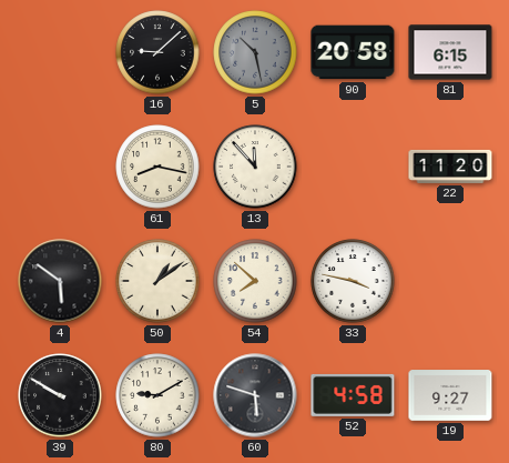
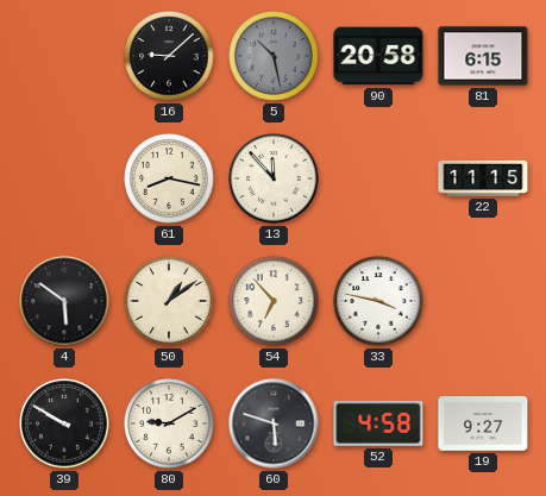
22: 11:20 -> 11:15
54: 7:52 -> 6:53
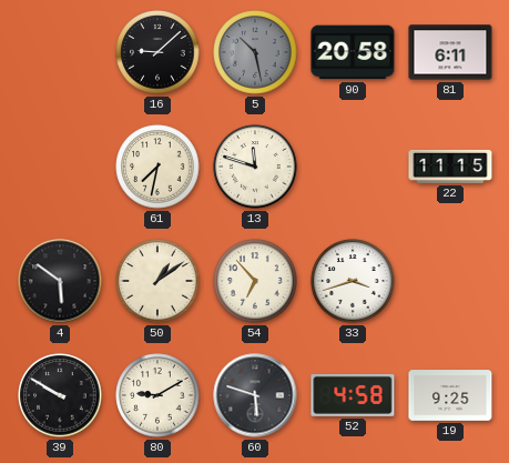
81: 6:15 -> 6:11
61: 8:17 -> 7:32
13: 11:53 -> 11:48
33: 3:47 -> 3:42
19: 9:27 -> 9:25
